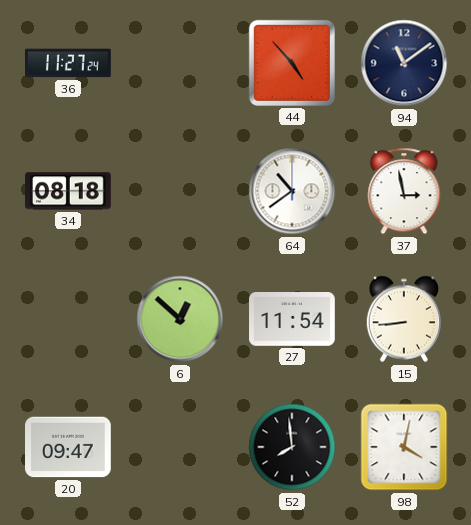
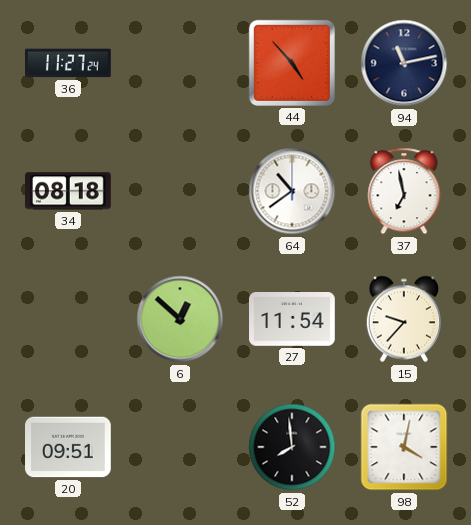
94: 11:09 -> 11:13
37: 2:58 -> 6:58
15: 8:44 -> 9:37
20: 09:47 -> 09:51
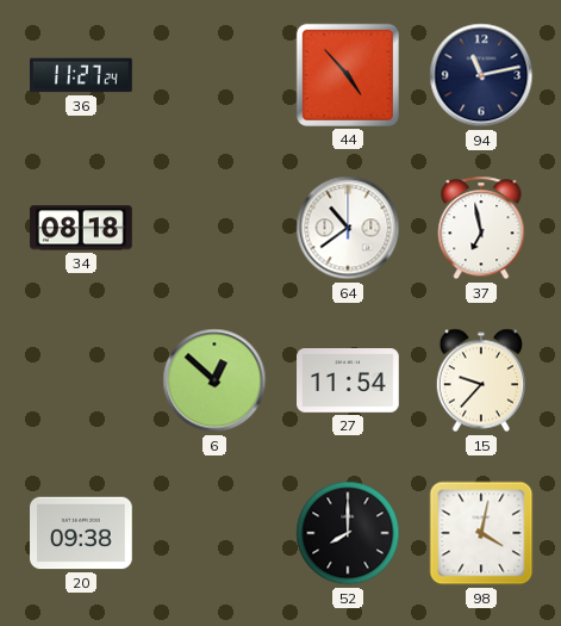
20: 09:51 -> 09:38
52: 7:59 -> 8:00
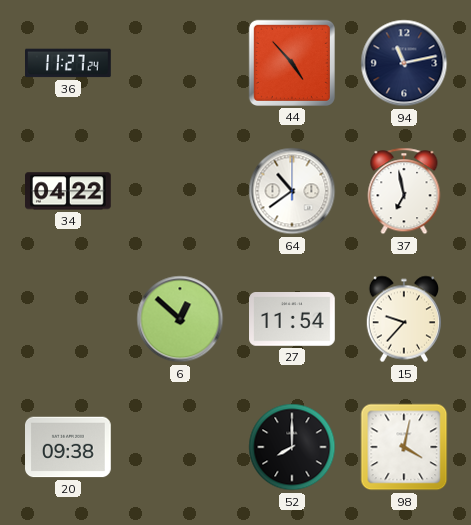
34: 08:18 -> 04:22
